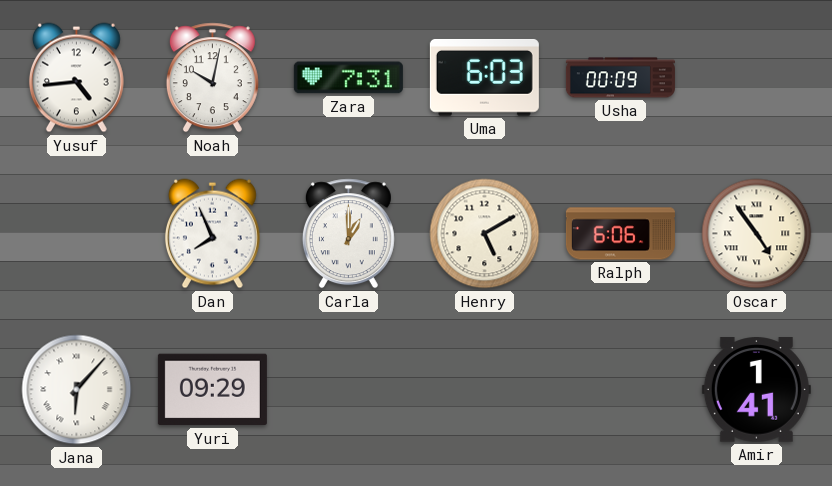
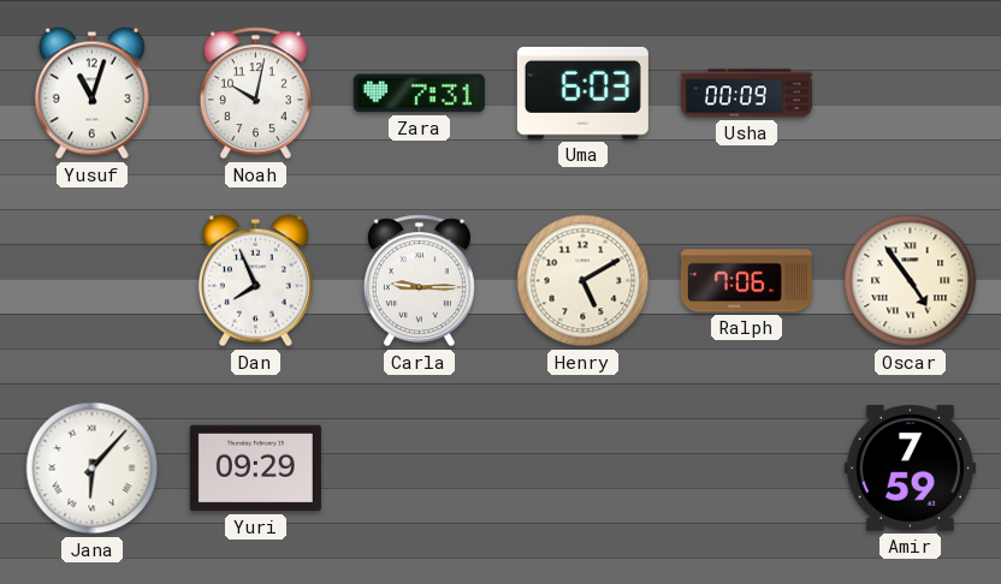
Yusuf: 4:44 -> 11:03
Carla: 1:00 -> 9:15
Ralph: 6:06 -> 7:06
Amir: 1:41 -> 7:59
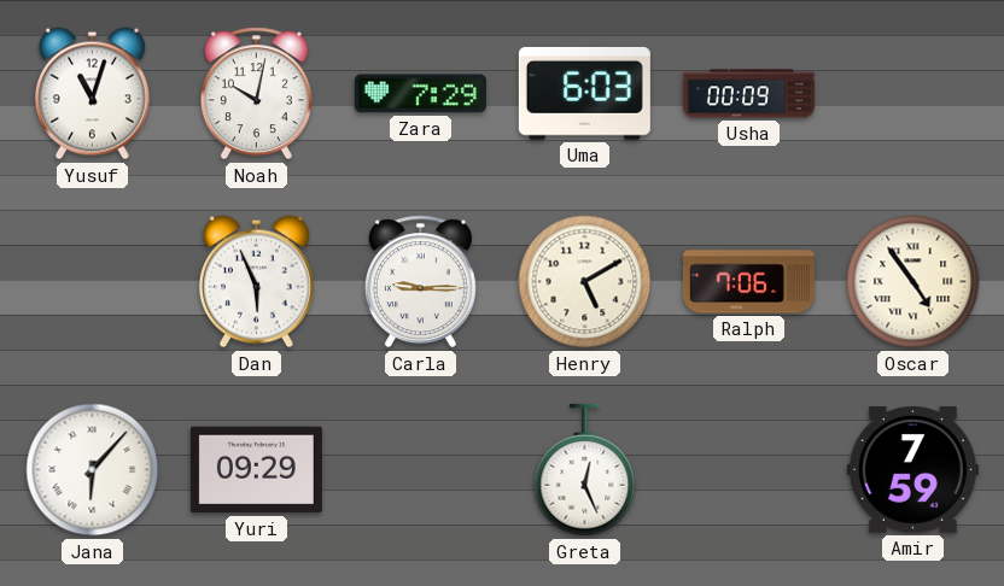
Zara: 7:31 -> 7:29
Dan: 7:56 -> 5:56
Greta: none -> 12:26
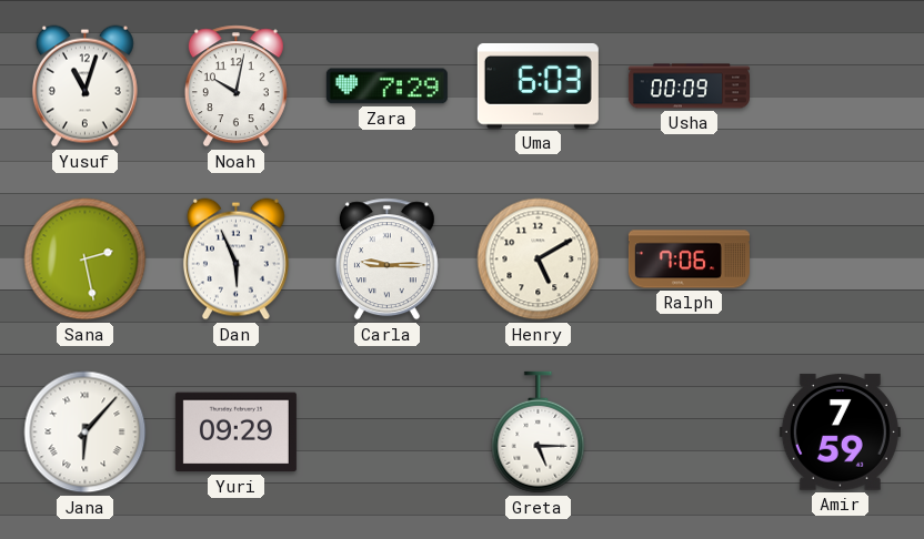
Sana: none -> 2:28
Oscar: 4:54 -> none
Greta: 12:26 -> 5:15
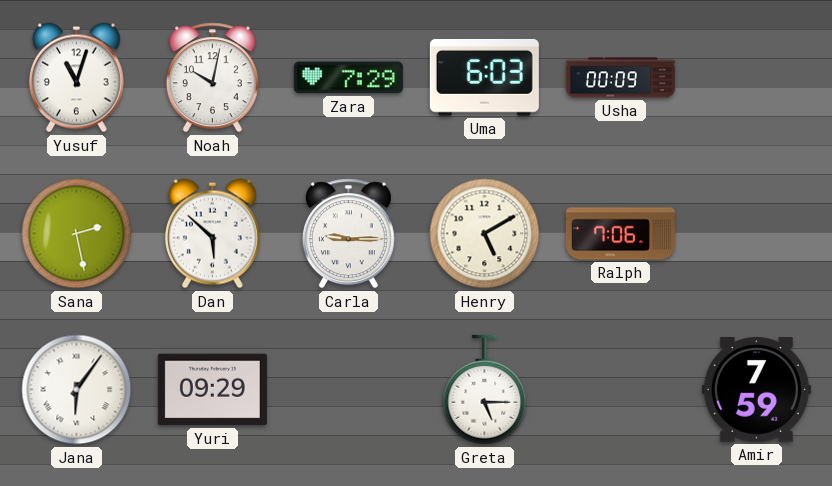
Dan: 5:56 -> 5:52
Jana: 6:07 -> 6:06
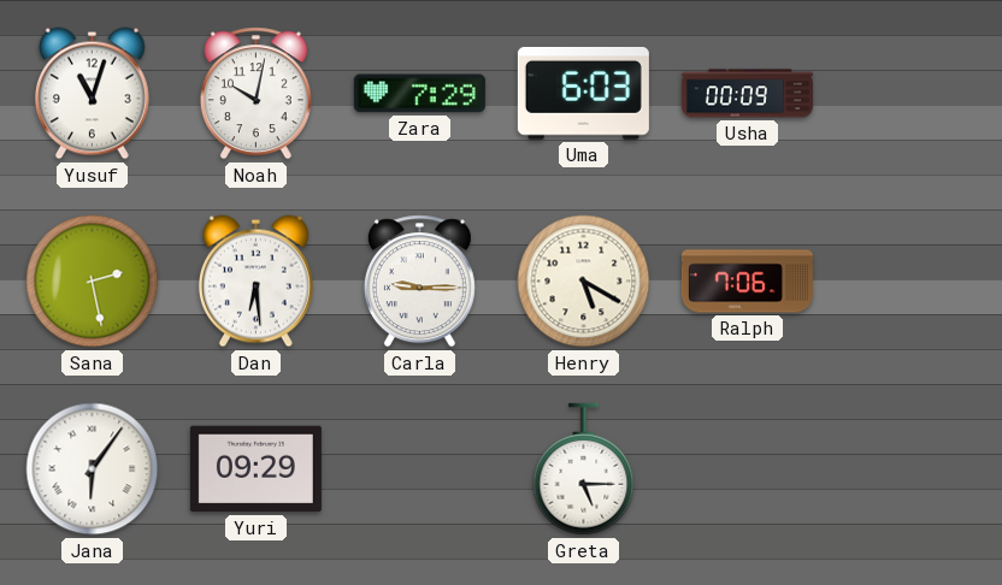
Dan: 5:52 -> 6:29
Henry: 5:10 -> 5:20
Amir: 7:59 -> none
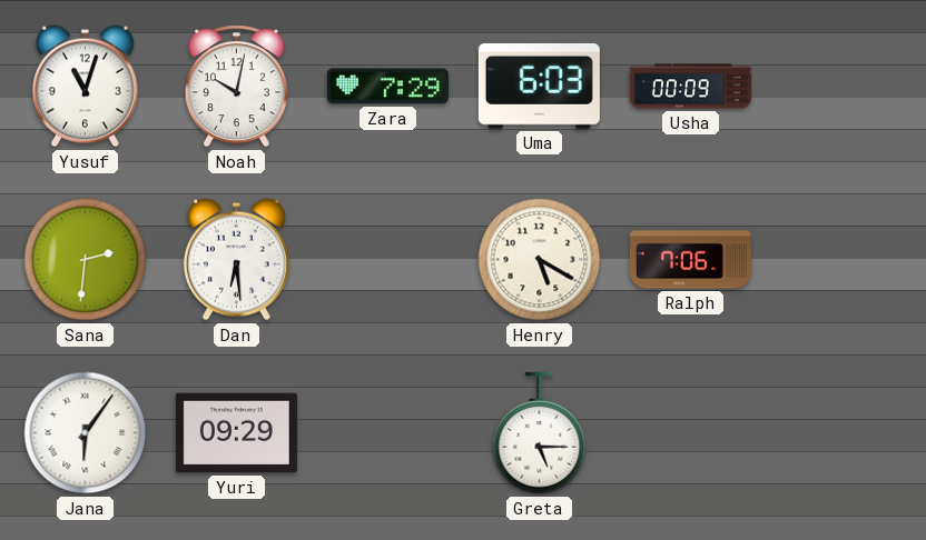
Sana: 2:28 -> 2:31
Carla: 9:15 -> none
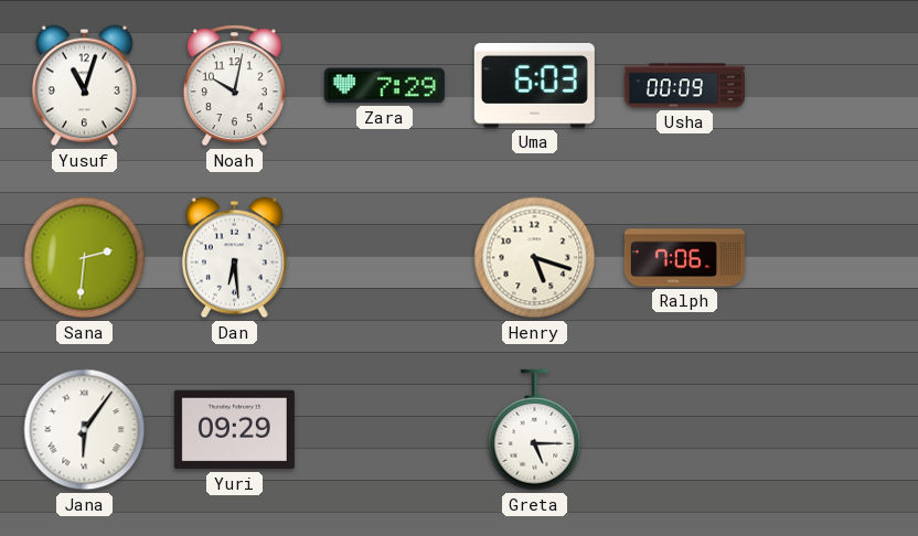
Henry: 5:20 -> 5:18
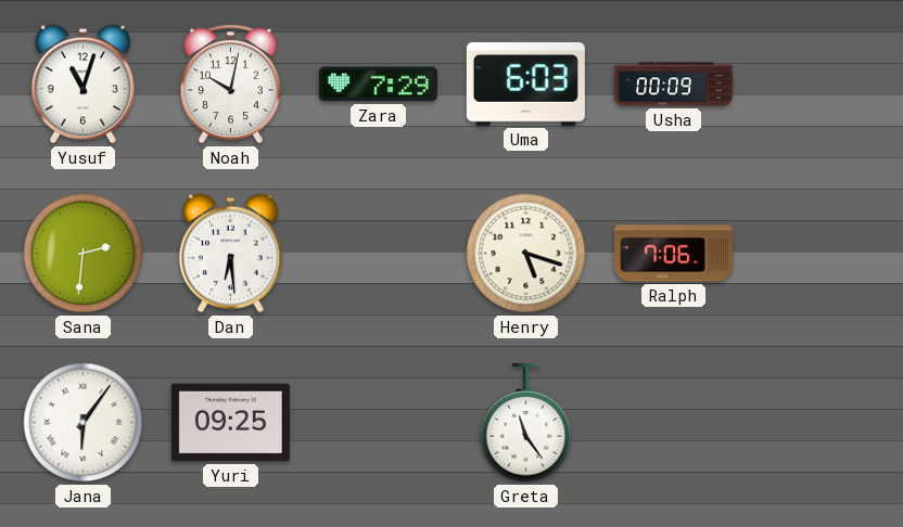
Yuri: 09:29 -> 09:25
Greta: 5:15 -> 11:24
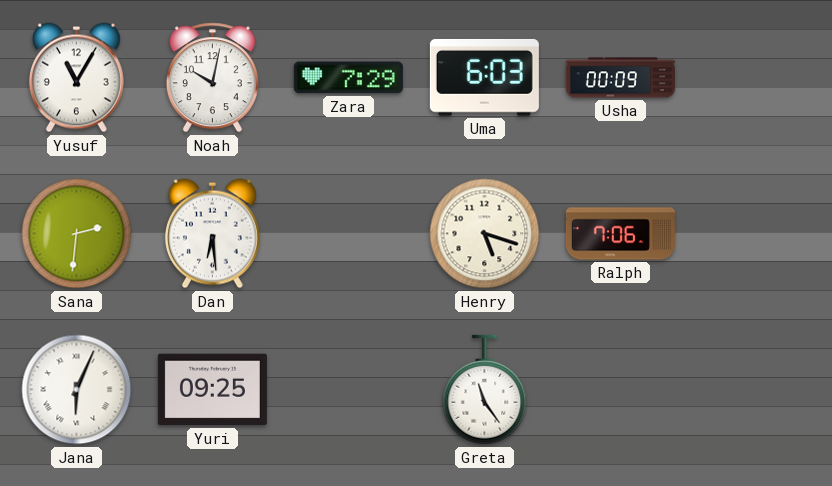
Yusuf: 11:03 -> 11:05
Jana: 6:06 -> 6:04
